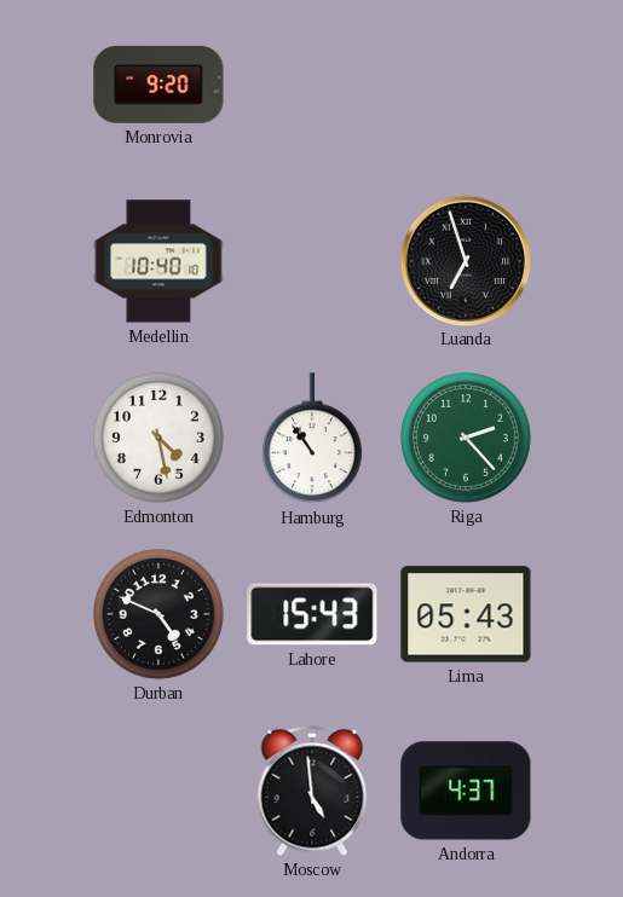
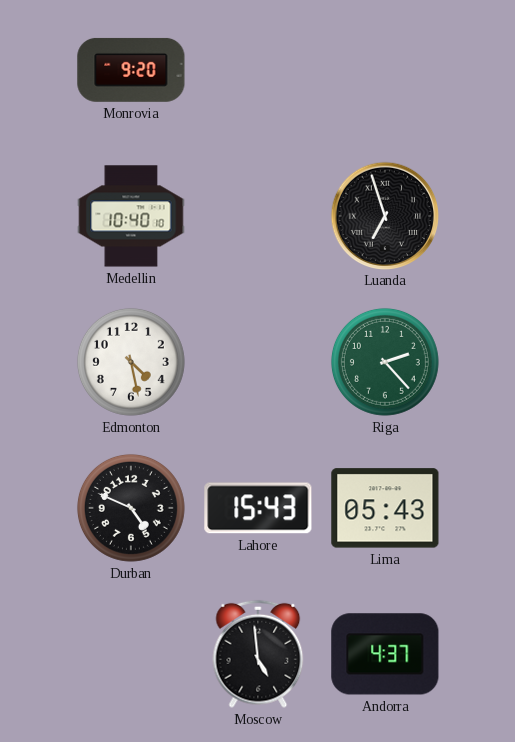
Hamburg: 10:54 -> none
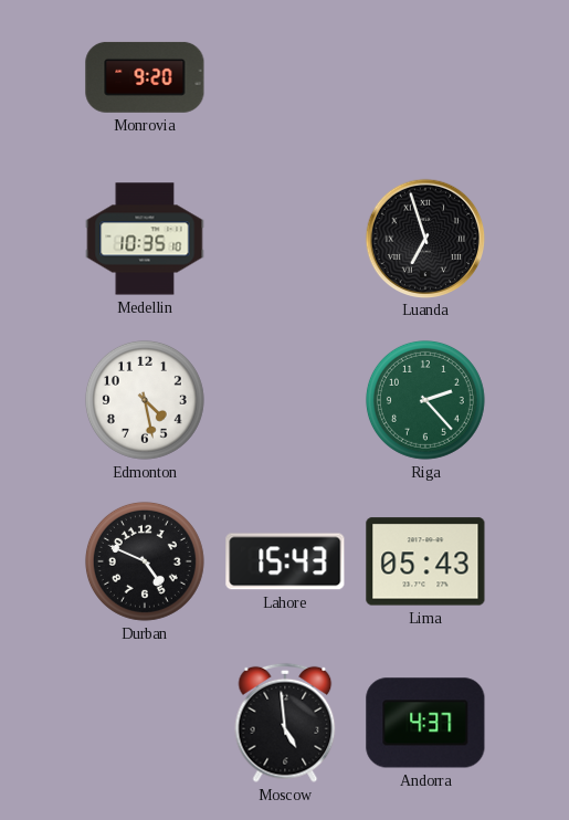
Medellin: 10:40 -> 10:35
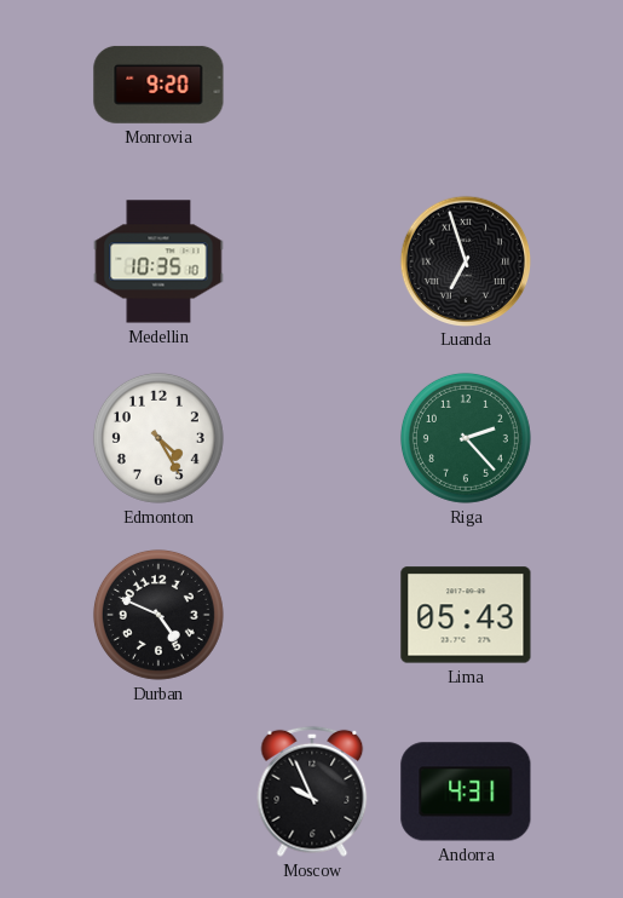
Edmonton: 4:28 -> 4:25
Lahore: 15:43 -> none
Moscow: 4:59 -> 9:56
Andorra: 4:37 -> 4:31
